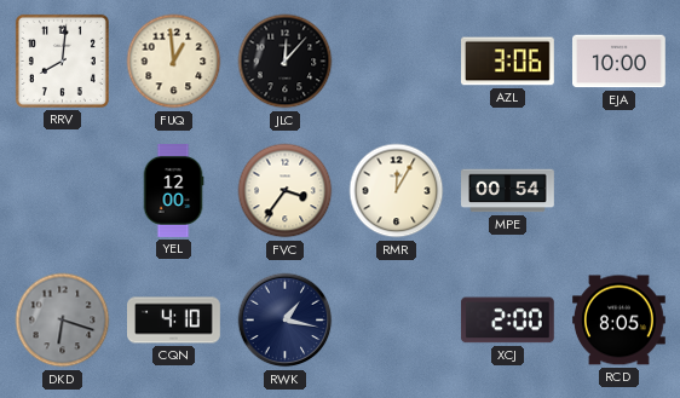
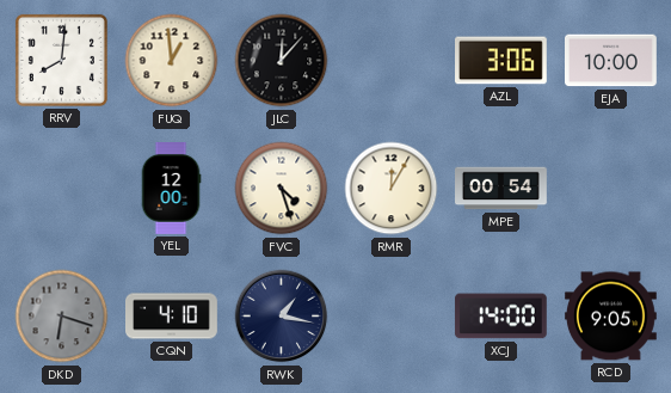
FVC: 3:36 -> 4:27
XCJ: 2:00 -> 14:00
RCD: 8:05 -> 9:05
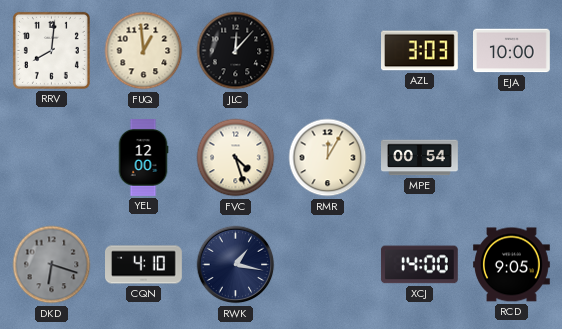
AZL: 3:06 -> 3:03
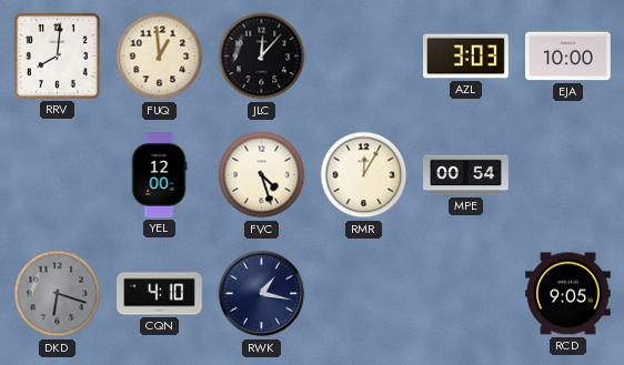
XCJ: 14:00 -> none
